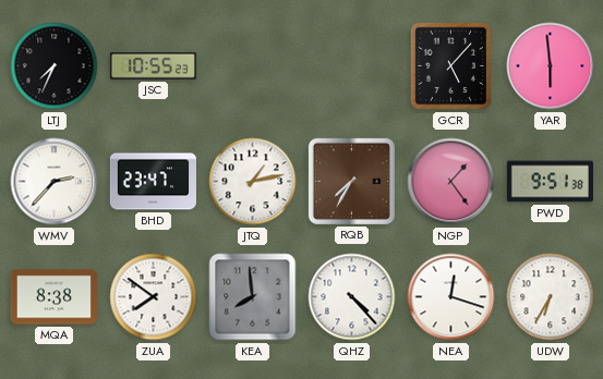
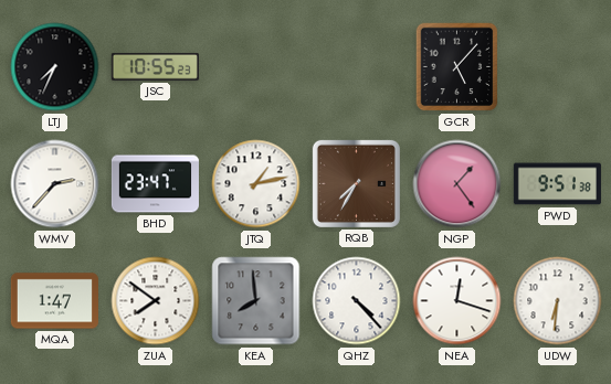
YAR: 5:59 -> none
MQA: 8:38 -> 1:47
UDW: 6:35 -> 6:31
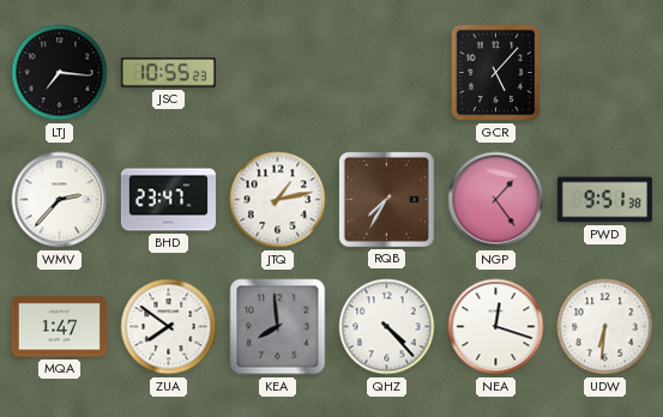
LTJ: 7:34 -> 7:16
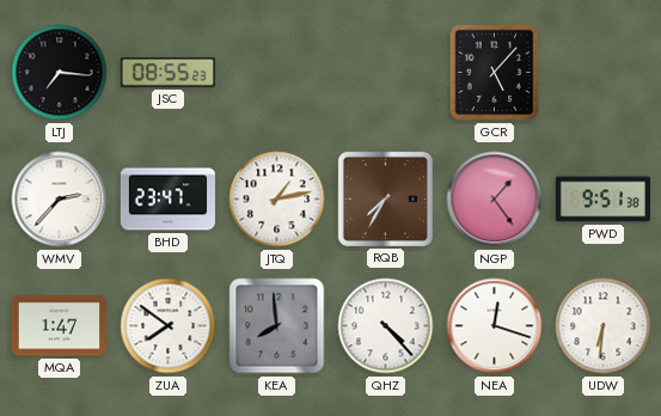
JSC: 10:55 -> 08:55
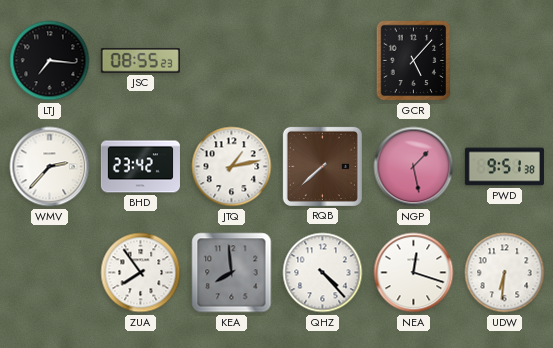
BHD: 23:47 -> 23:42
RQB: 7:35 -> 7:38
NGP: 1:24 -> 1:28
MQA: 1:47 -> none
ZUA: 7:51 -> 7:54
